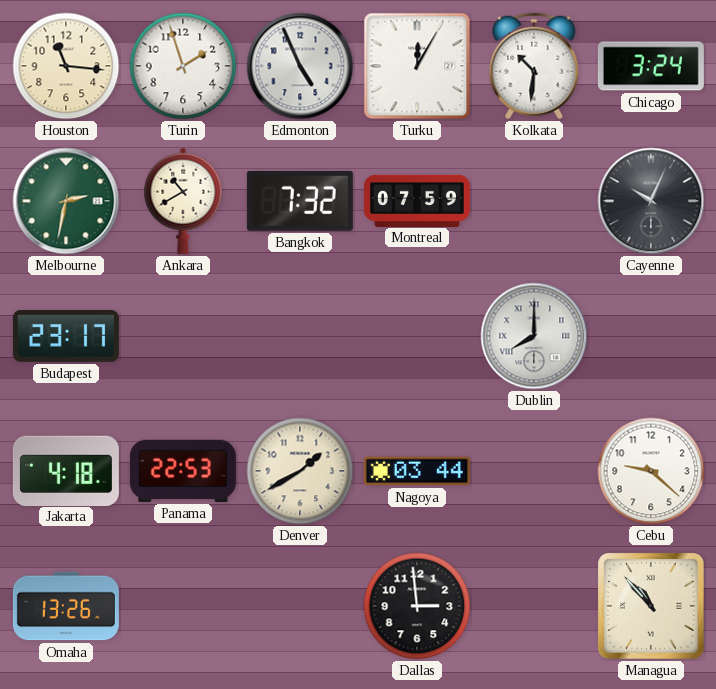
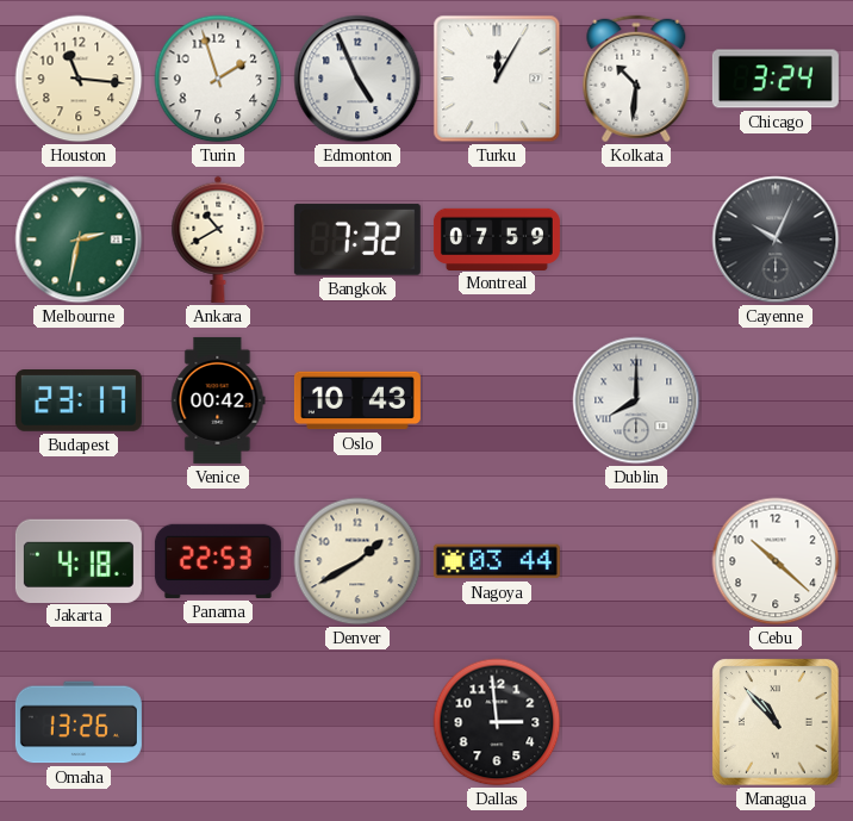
Venice: none -> 00:42
Oslo: none -> 10:43
Cebu: 9:22 -> 10:22
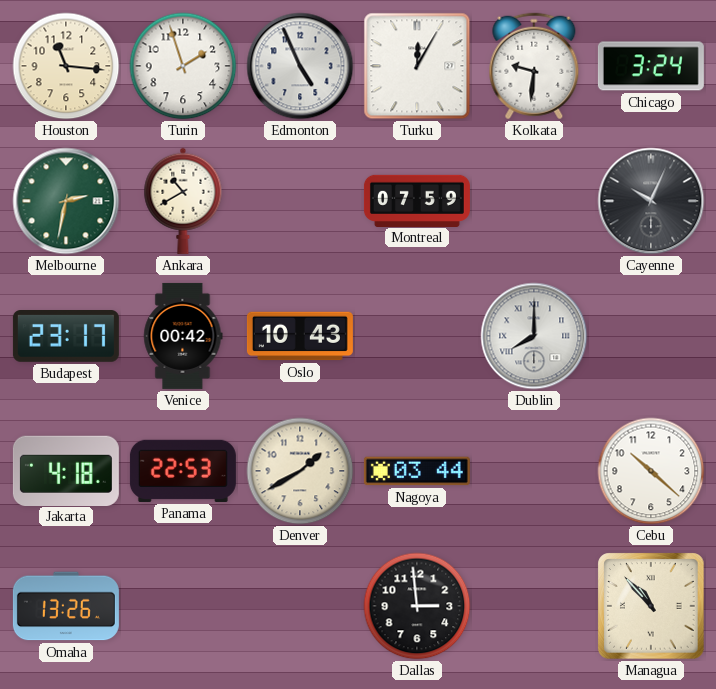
Kolkata: 10:31 -> 9:31
Bangkok: 7:32 -> none
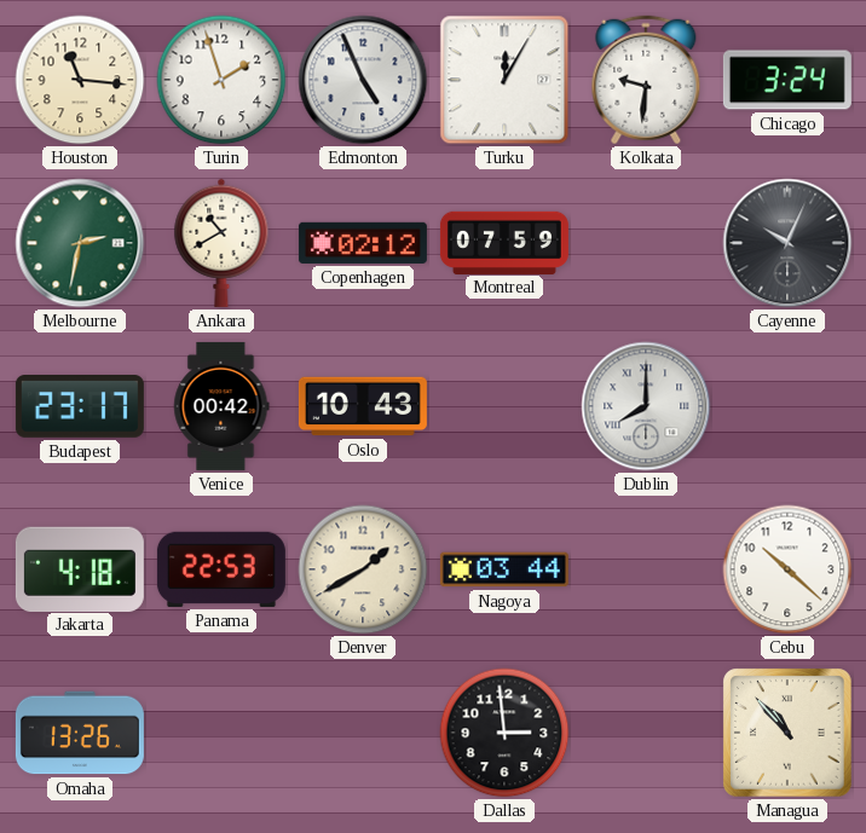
Copenhagen: none -> 02:12
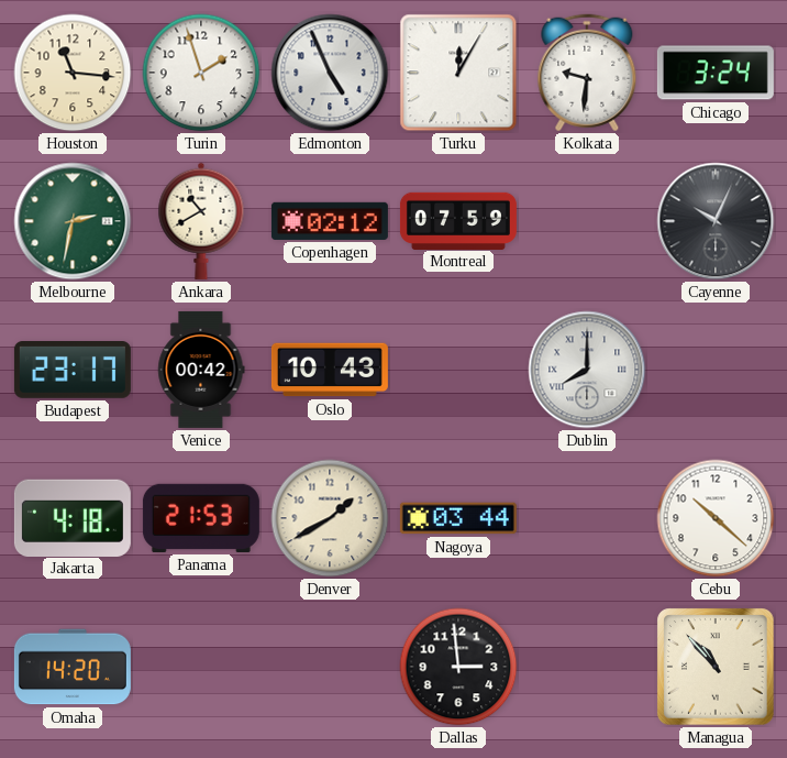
Panama: 22:53 -> 21:53
Omaha: 13:26 -> 14:20
